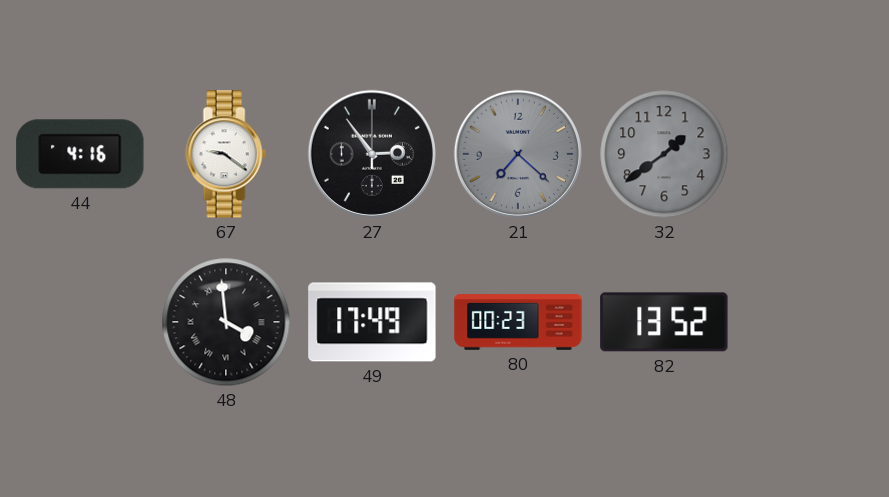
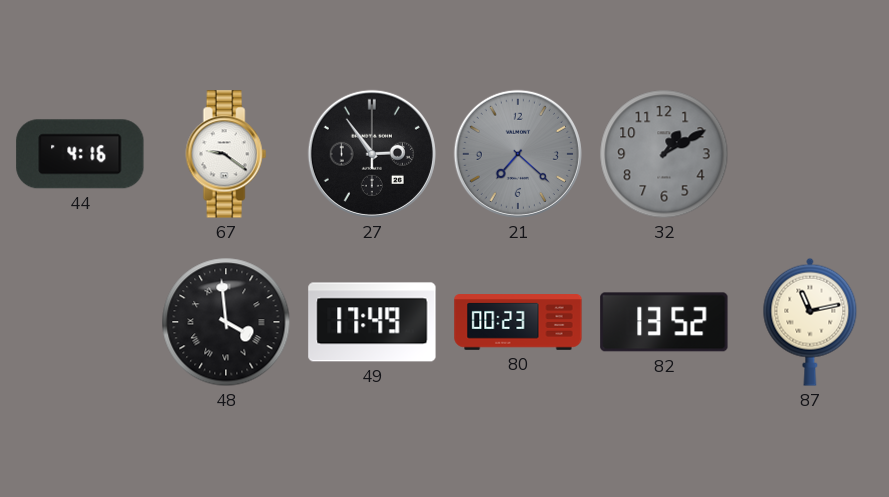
32: 1:39 -> 1:10
87: none -> 11:13
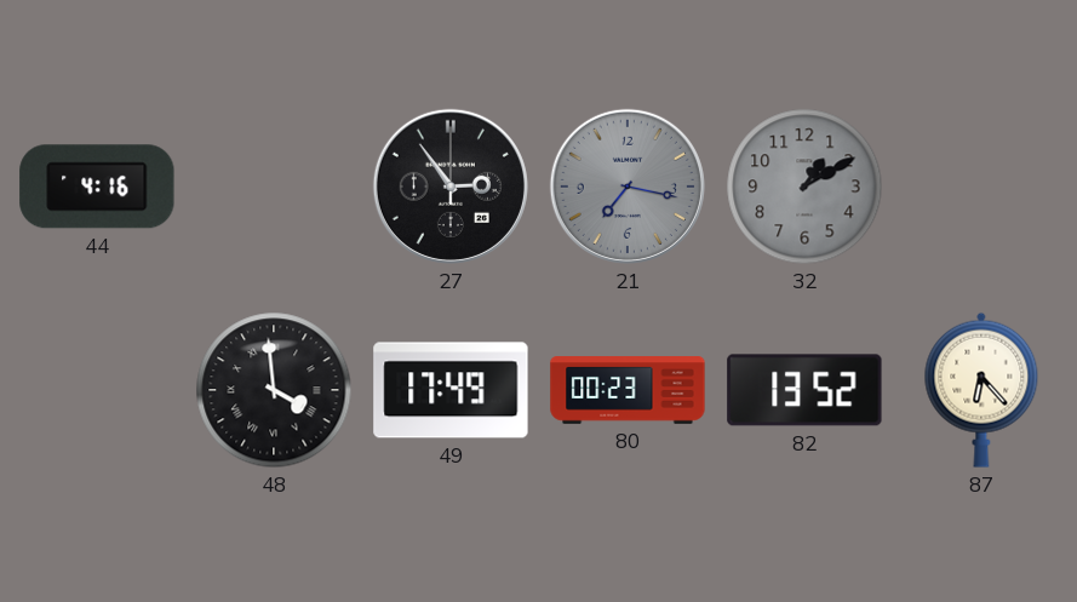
67: 9:21 -> none
21: 7:22 -> 7:17
87: 11:13 -> 6:23
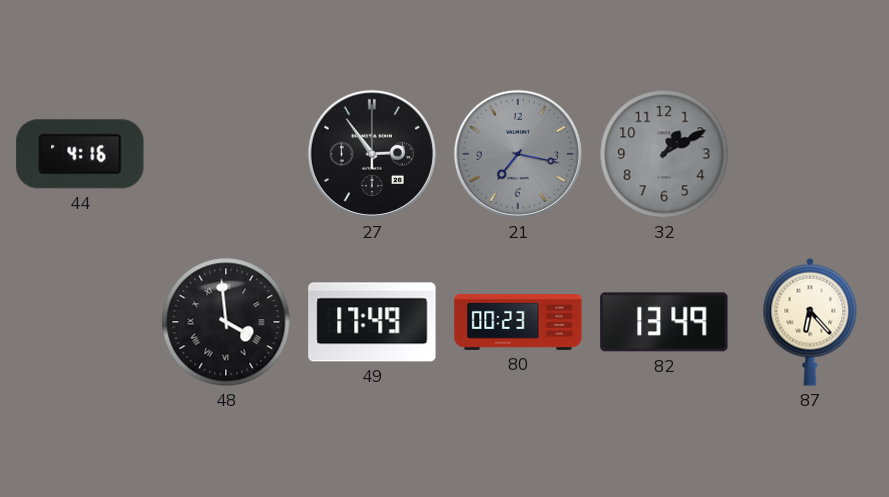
82: 13:52 -> 13:49
